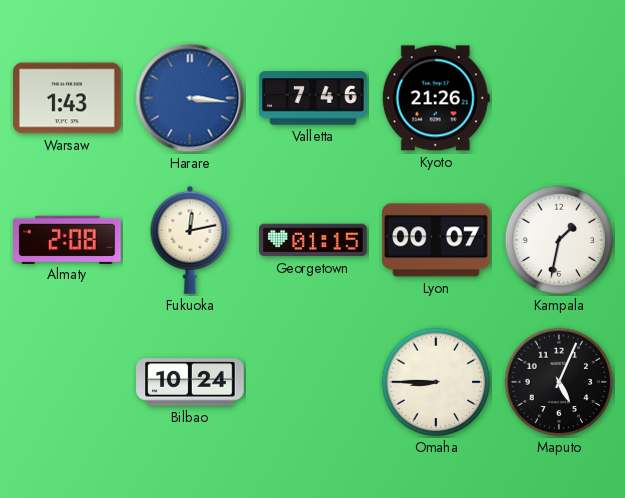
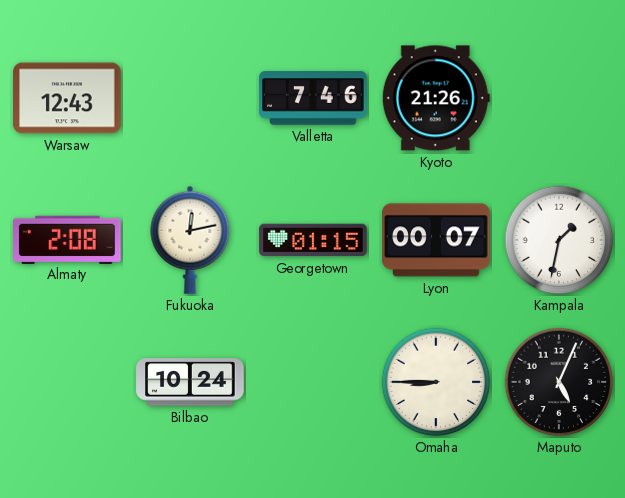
Warsaw: 1:43 -> 12:43
Harare: 3:16 -> none
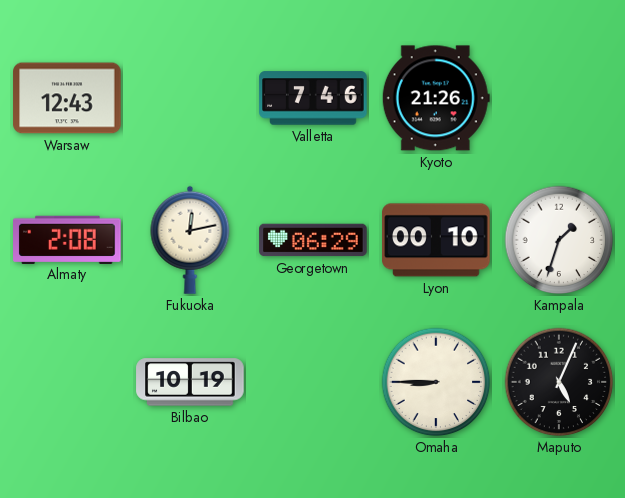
Georgetown: 01:15 -> 06:29
Lyon: 00:07 -> 00:10
Kampala: 1:32 -> 1:33
Bilbao: 10:24 -> 10:19
